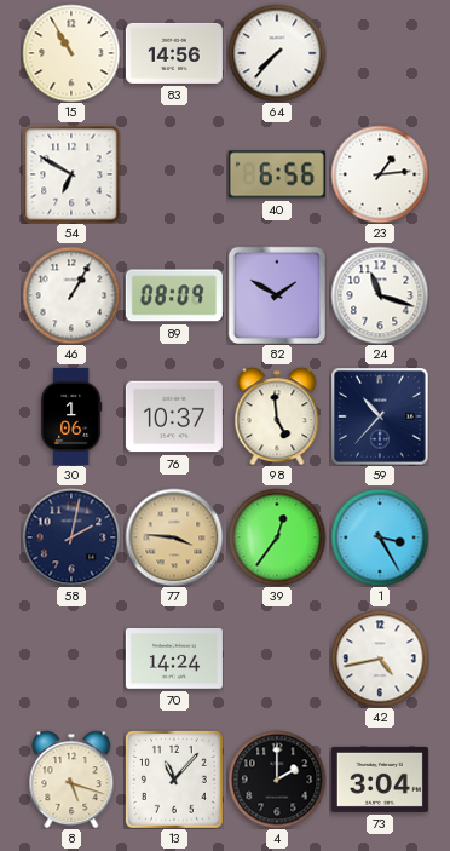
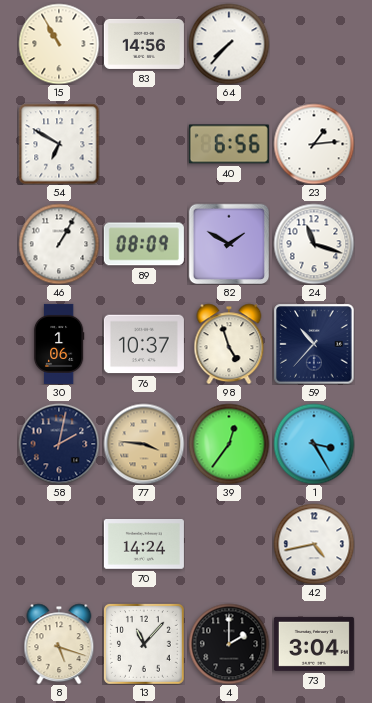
98: 4:59 -> 4:57
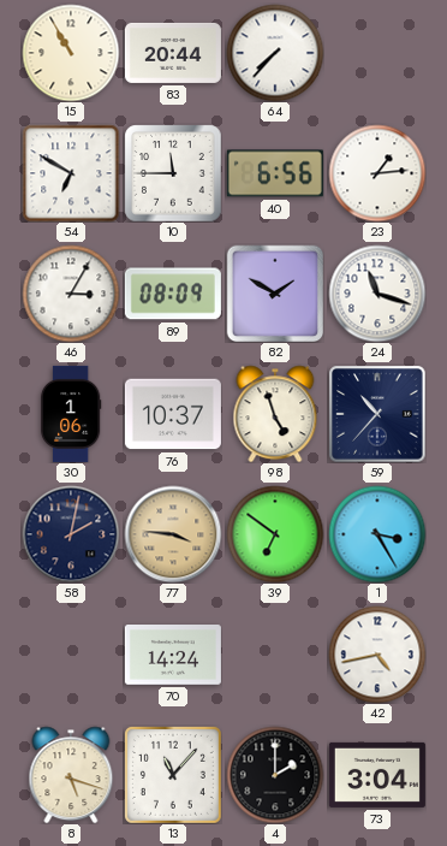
83: 14:56 -> 20:44
10: none -> 11:45
46: 1:05 -> 3:05
39: 12:36 -> 6:51
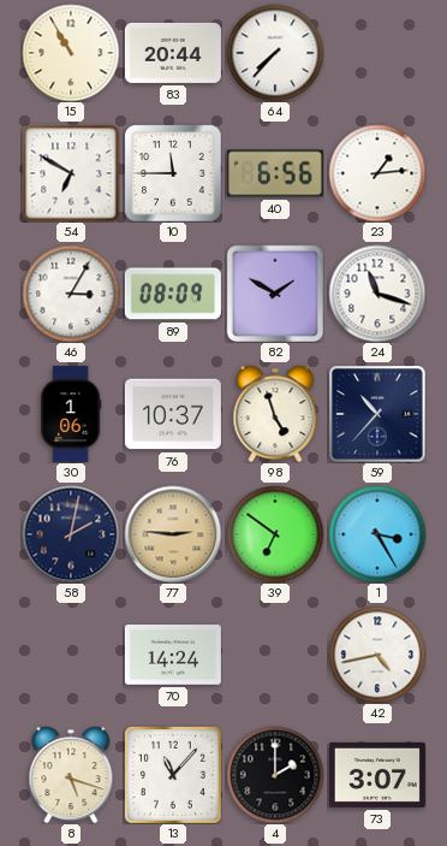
77: 3:46 -> 2:46
73: 3:04 -> 3:07
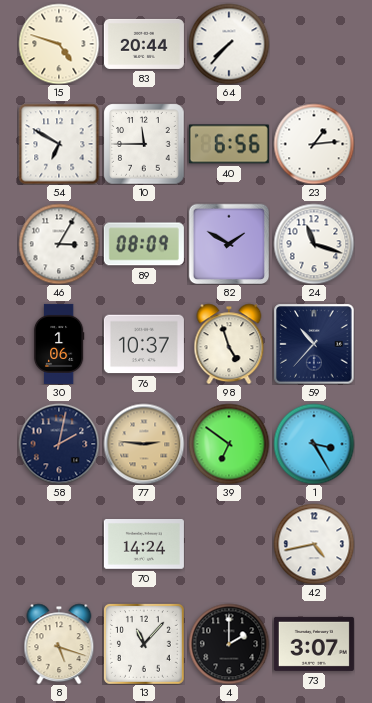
15: 10:55 -> 4:48
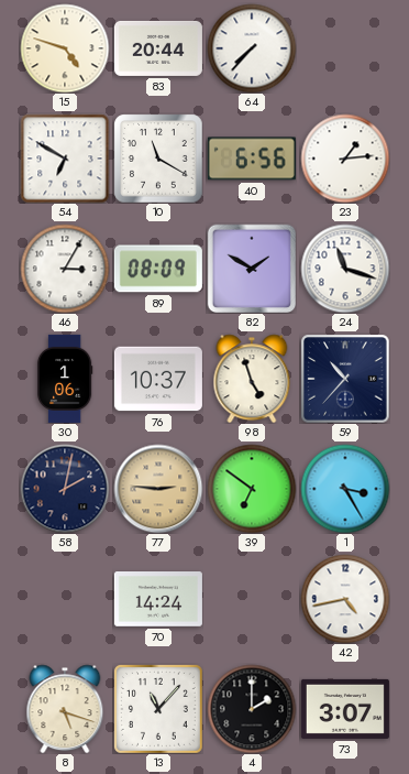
10: 11:45 -> 11:20
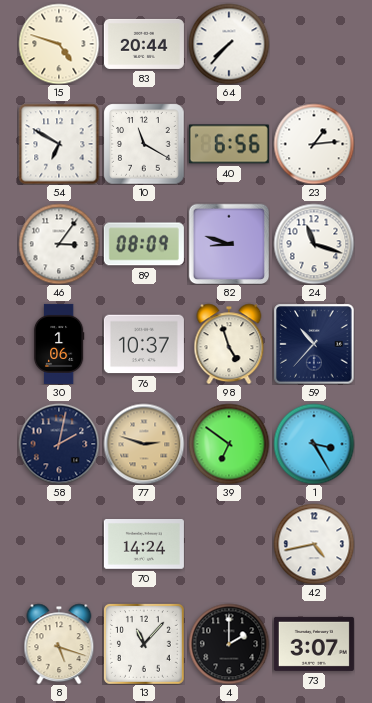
46: 3:05 -> 3:06
82: 1:50 -> 8:48
77: 2:46 -> 2:48
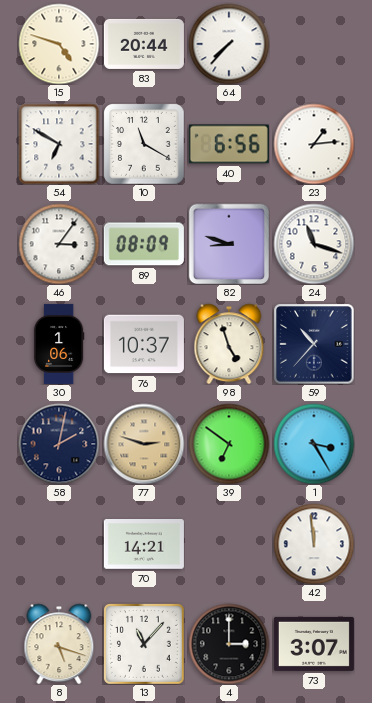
70: 14:24 -> 14:21
42: 4:43 -> 11:59
4: 2:00 -> 3:00
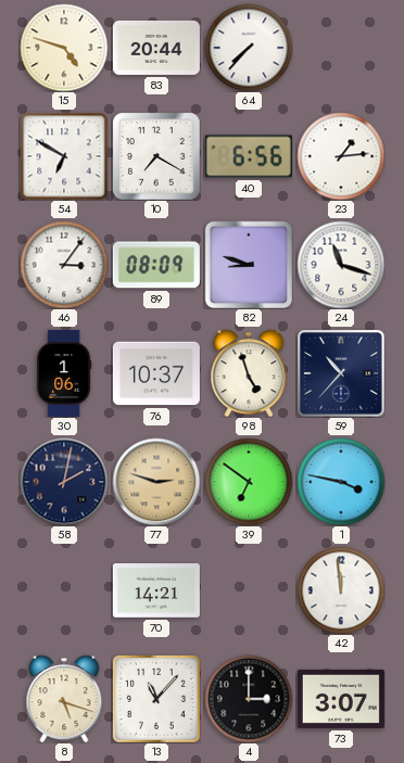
10: 11:20 -> 7:20
1: 3:25 -> 3:47
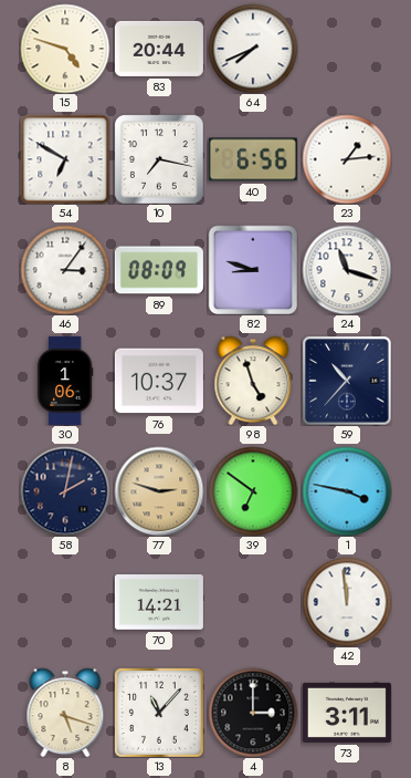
64: 7:37 -> 7:41
10: 7:20 -> 7:17
73: 3:07 -> 3:11
